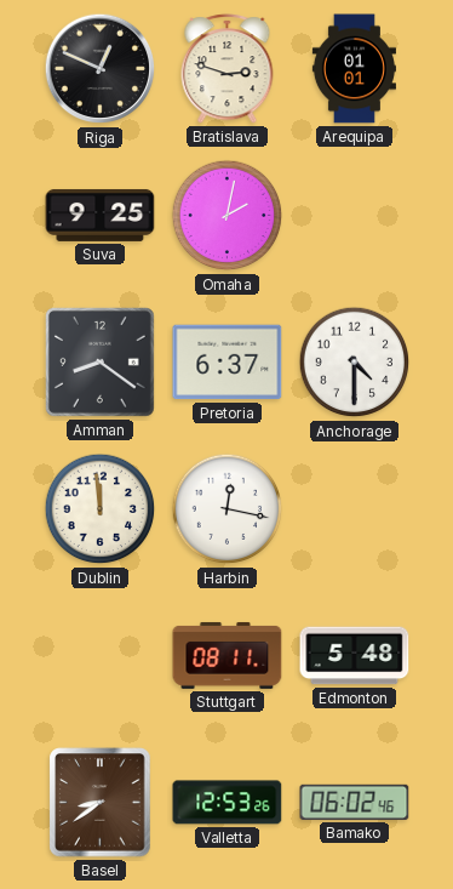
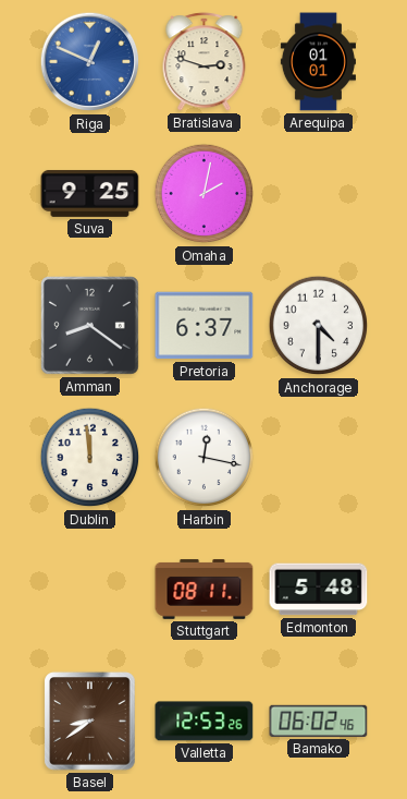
Riga dial: black -> blue
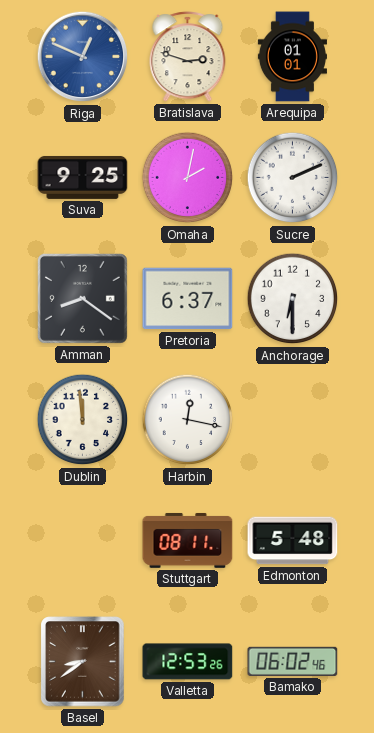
Sucre: none -> 2:11
Anchorage: 4:30 -> 6:30
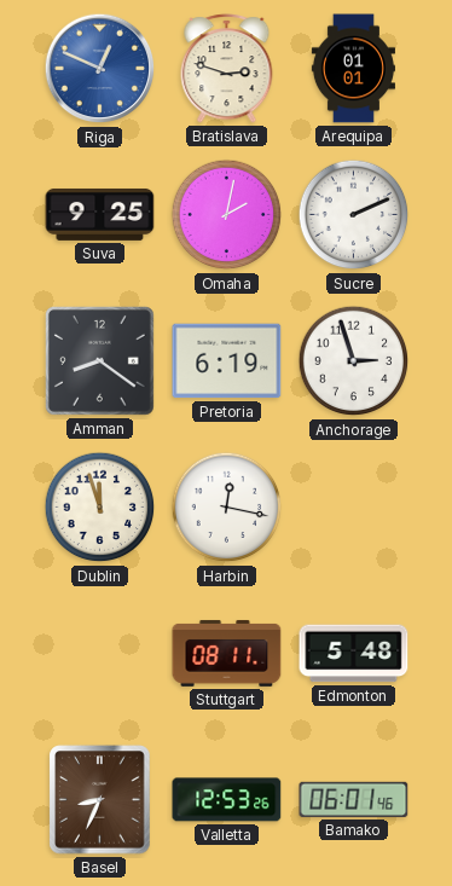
Pretoria: 6:37 -> 6:19
Anchorage: 6:30 -> 2:57
Dublin: 11:59 -> 11:57
Basel: 8:39 -> 8:34
Bamako: 06:02 -> 06:01
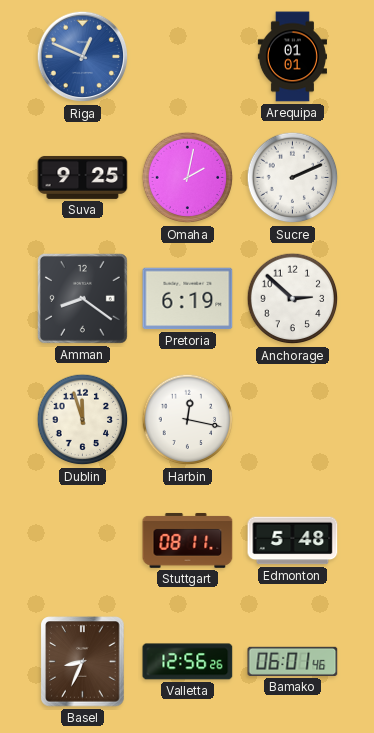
Bratislava: 2:48 -> none
Anchorage: 2:57 -> 2:52
Valletta: 12:53 -> 12:56
